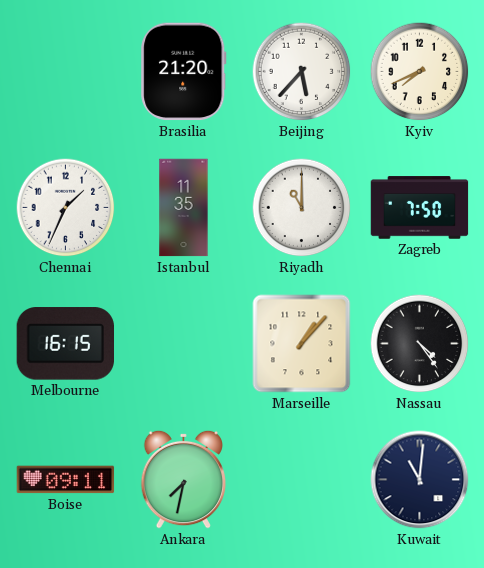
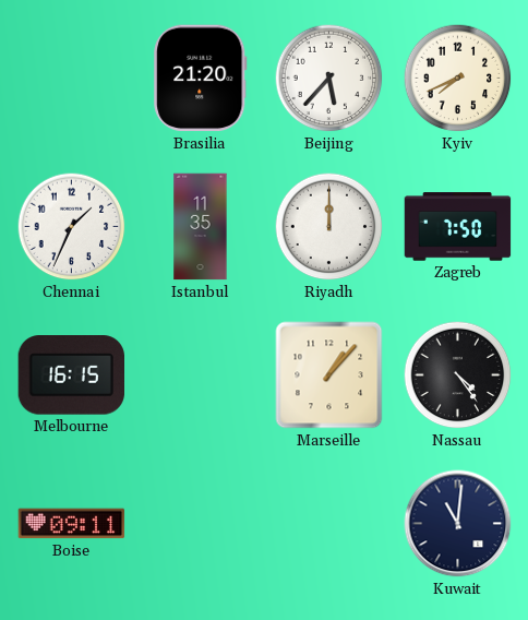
Riyadh: 11:00 -> 12:00
Ankara: 7:32 -> none
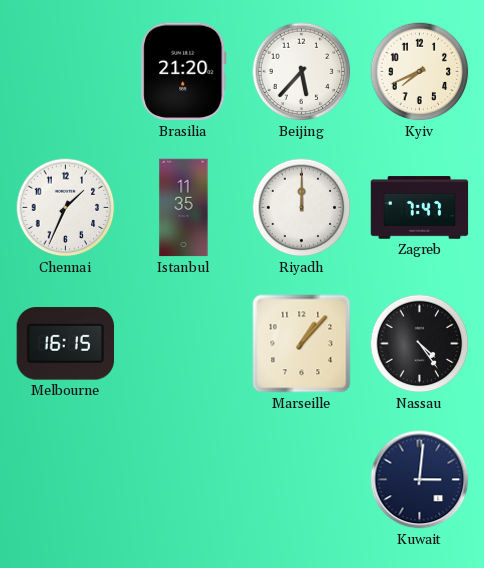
Zagreb: 7:50 -> 7:47
Boise: 09:11 -> none
Kuwait: 11:01 -> 3:01
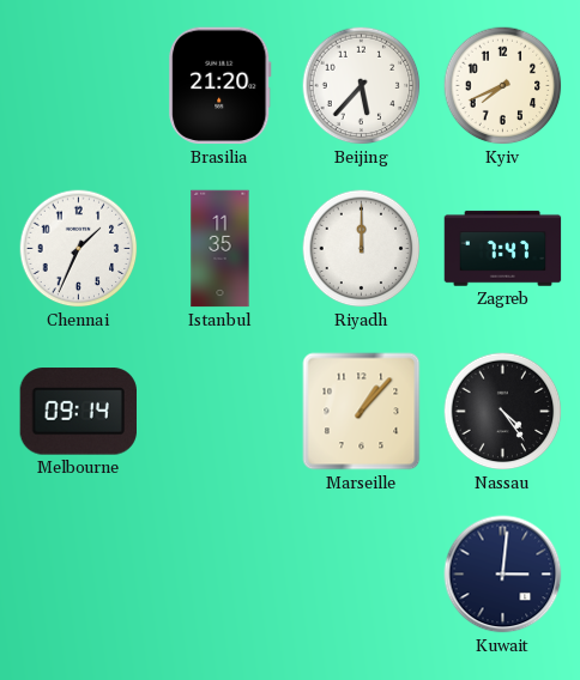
Melbourne: 16:15 -> 09:14
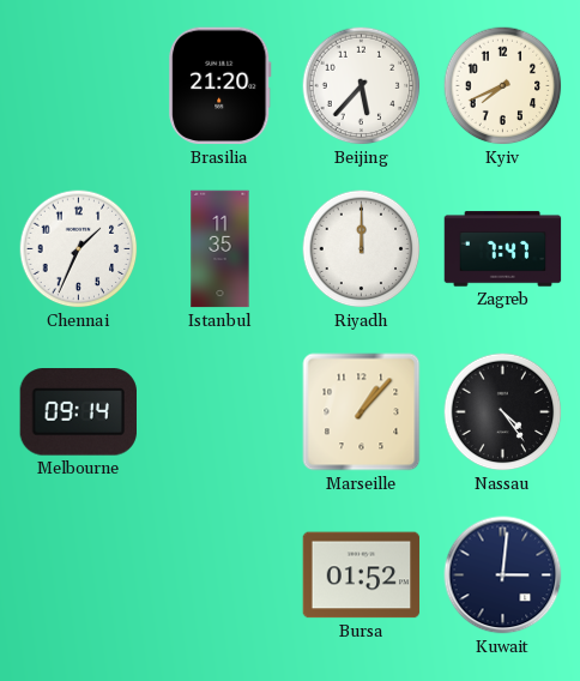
Bursa: none -> 01:52
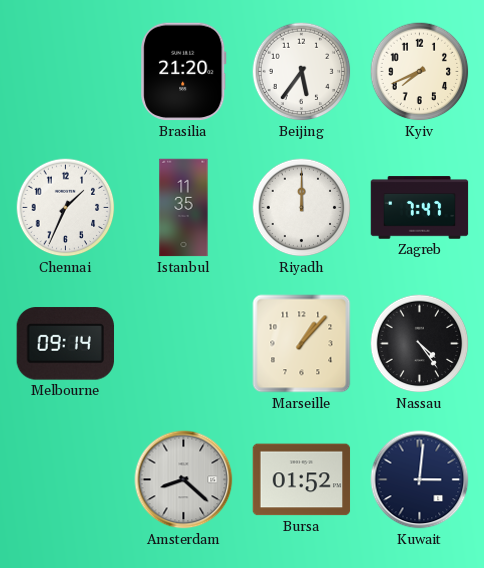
Beijing: 5:37 -> 5:36
Amsterdam: none -> 8:22
